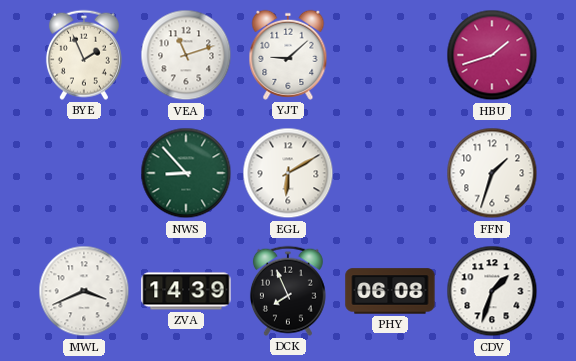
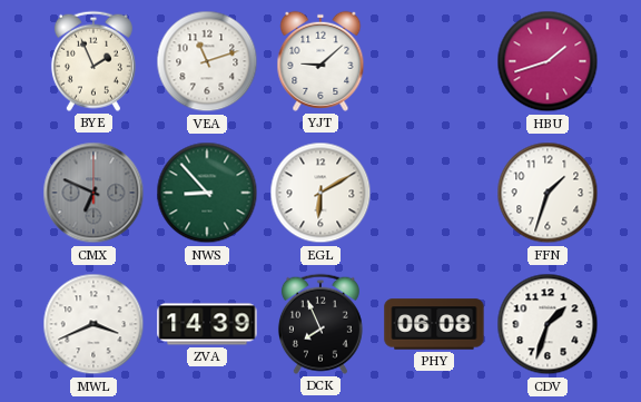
CMX: none -> 6:49
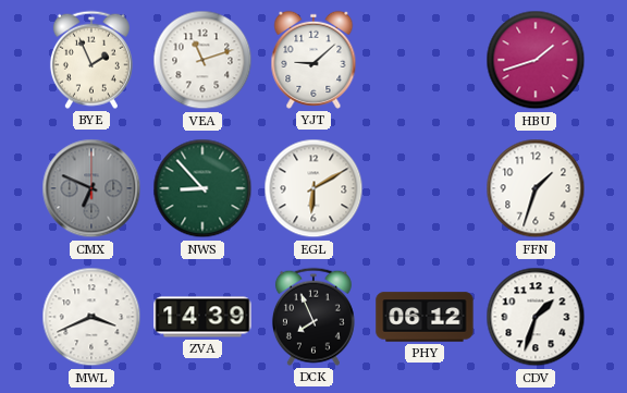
PHY: 06:08 -> 06:12
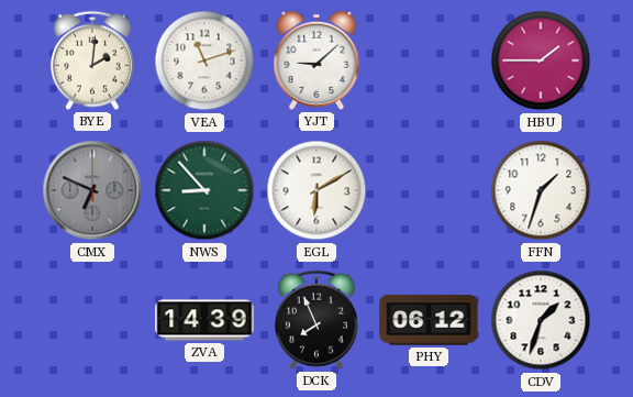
BYE: 1:56 -> 2:01
HBU: 1:42 -> 1:45
MWL: 3:41 -> none
